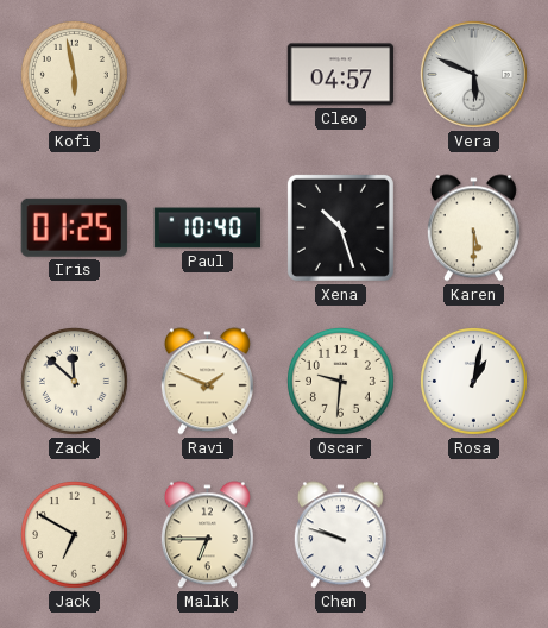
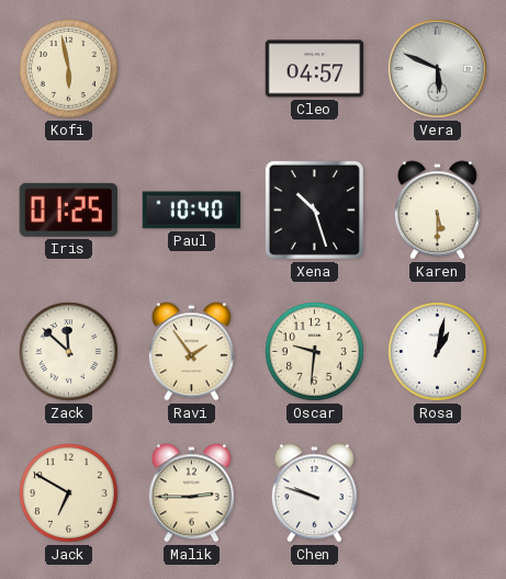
Ravi: 1:49 -> 1:54
Malik: 6:45 -> 2:45
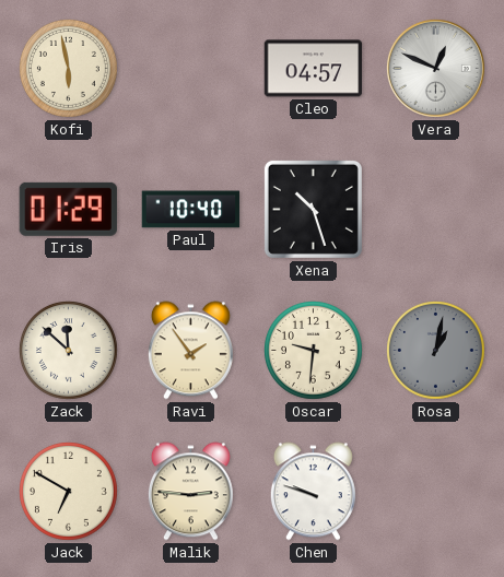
Vera: 5:49 -> 12:49
Iris: 01:25 -> 01:29
Karen: 5:30 -> none
Rosa dial: white -> grey
Malik: 2:45 -> 2:46
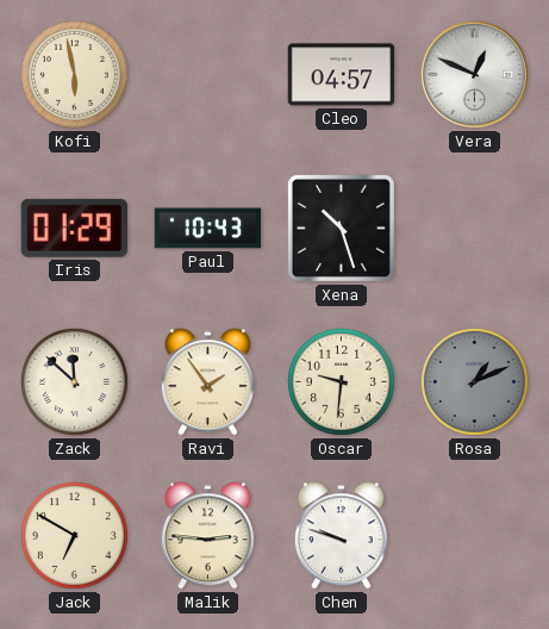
Paul: 10:40 -> 10:43
Rosa: 1:02 -> 1:11
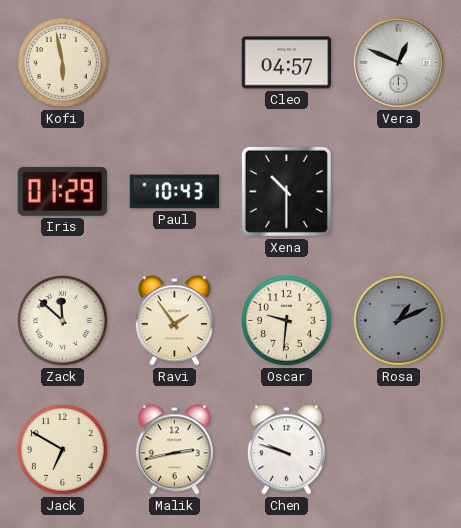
Xena: 10:27 -> 10:30
Malik: 2:46 -> 2:43
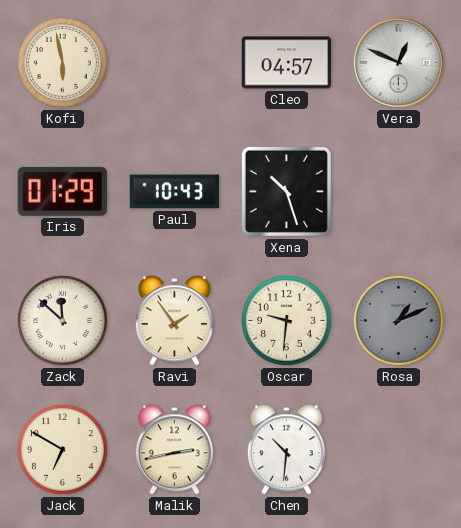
Xena: 10:30 -> 10:27
Chen: 9:48 -> 10:31
